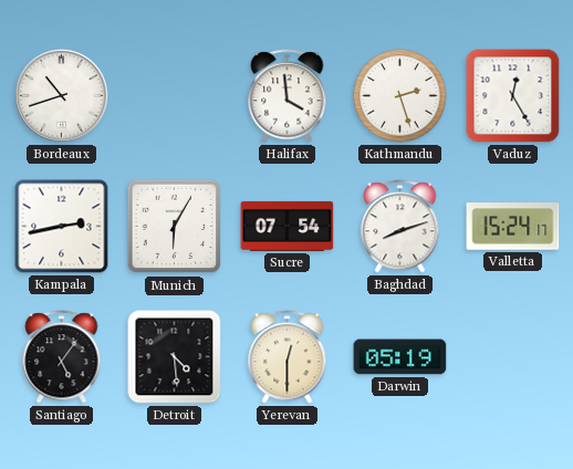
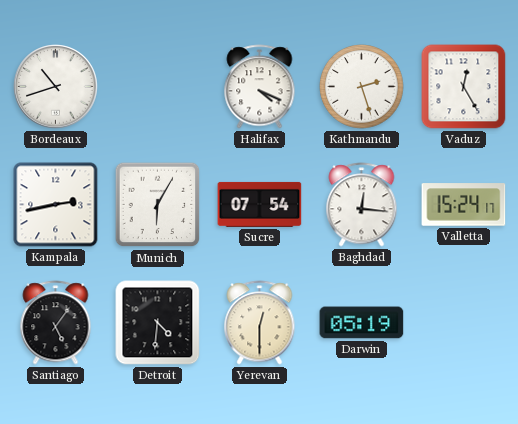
Halifax: 3:59 -> 4:19
Baghdad: 8:12 -> 12:16
Detroit: 4:29 -> 4:31
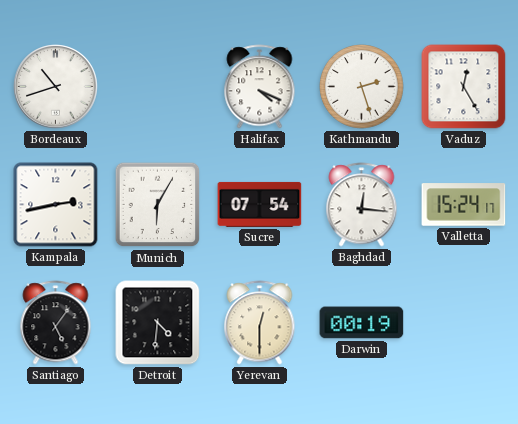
Darwin: 05:19 -> 00:19
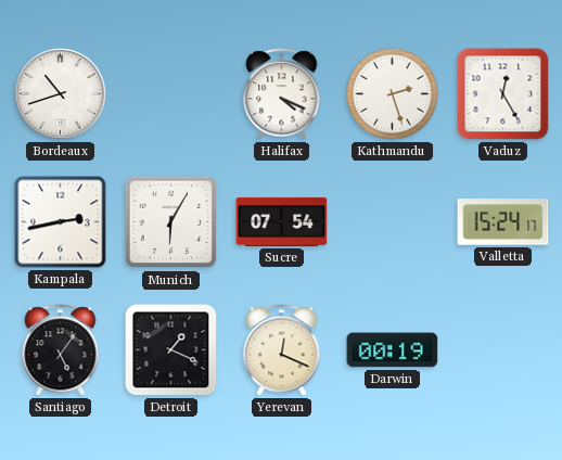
Baghdad: 12:16 -> none
Detroit: 4:31 -> 1:19
Yerevan: 12:30 -> 12:19
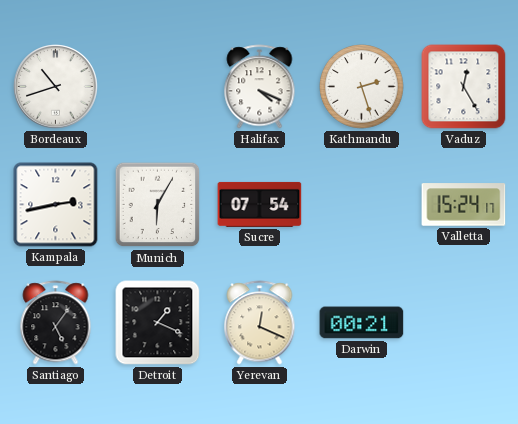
Darwin: 00:19 -> 00:21
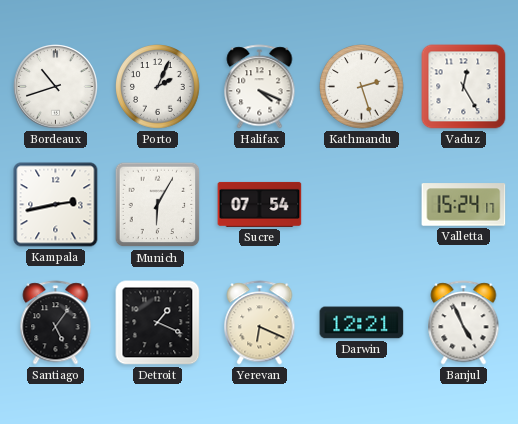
Porto: none -> 2:04
Yerevan: 12:19 -> 6:19
Darwin: 00:21 -> 12:21
Banjul: none -> 4:56
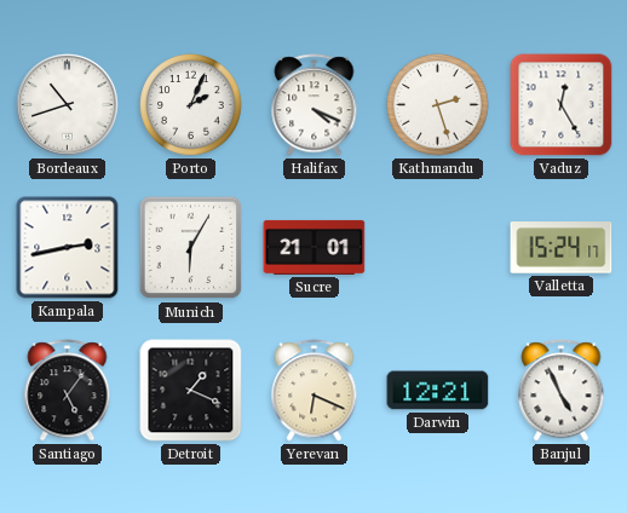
Sucre: 07:54 -> 21:01
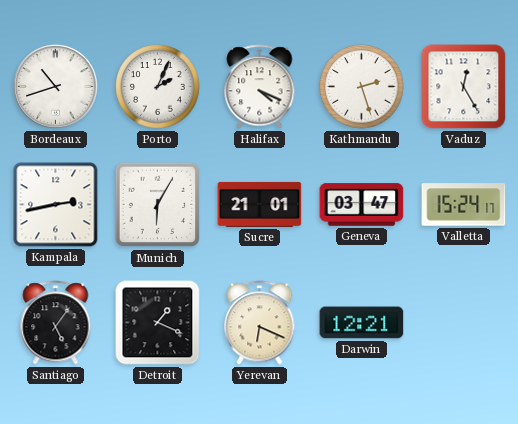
Geneva: none -> 03:47
Banjul: 4:56 -> none
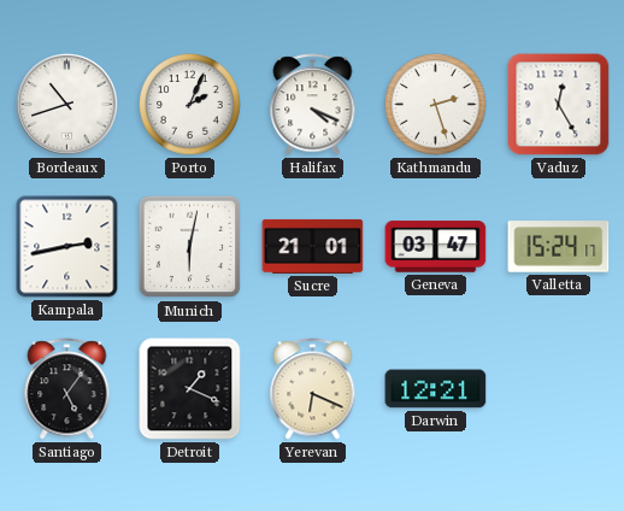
Munich: 6:05 -> 6:02
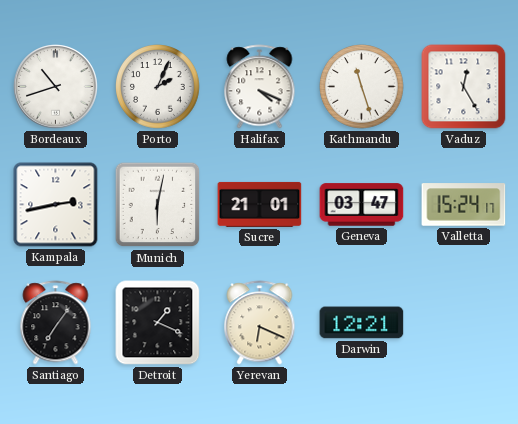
Kathmandu: 2:27 -> 11:27
Santiago: 5:06 -> 7:06
